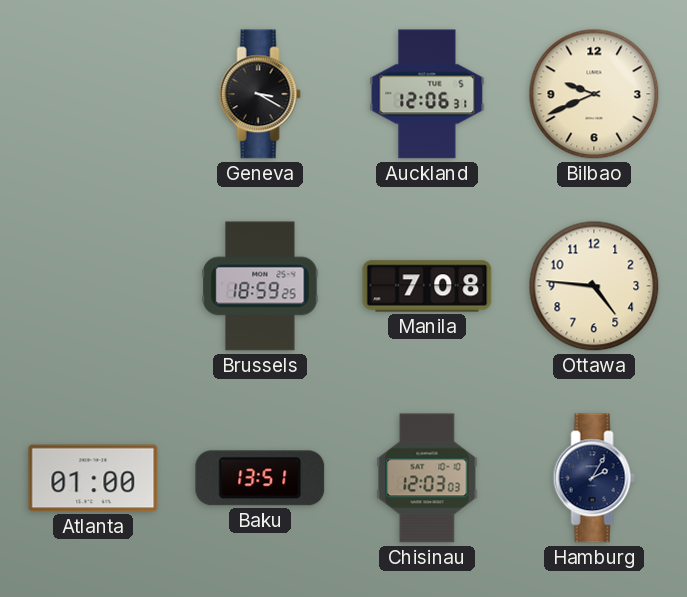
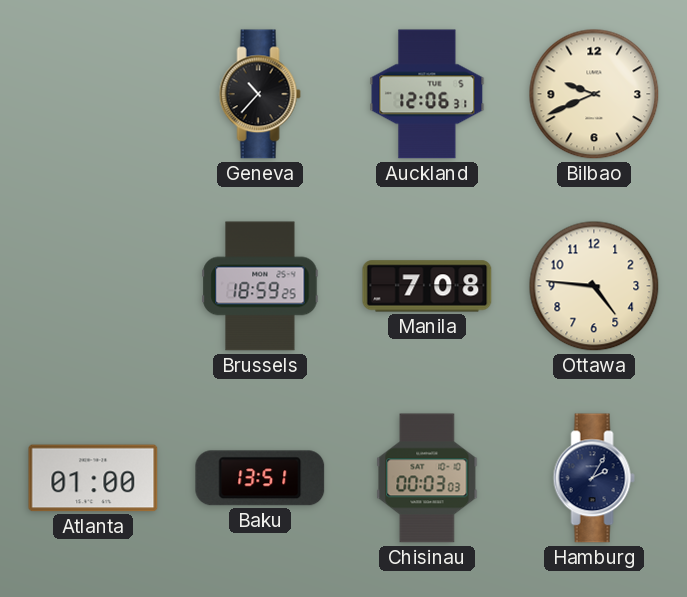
Geneva: 3:20 -> 10:37
Chisinau: 12:03 -> 00:03
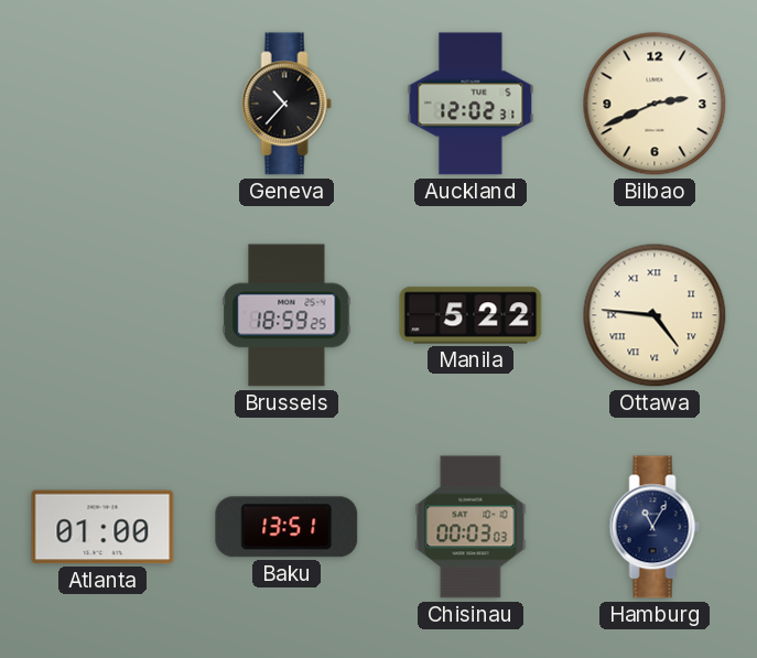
Auckland: 12:06 -> 12:02
Bilbao: 9:41 -> 2:41
Manila: 7:08 -> 5:22
Ottawa numerals: Arabic -> Roman
Hamburg: 2:05 -> 11:05
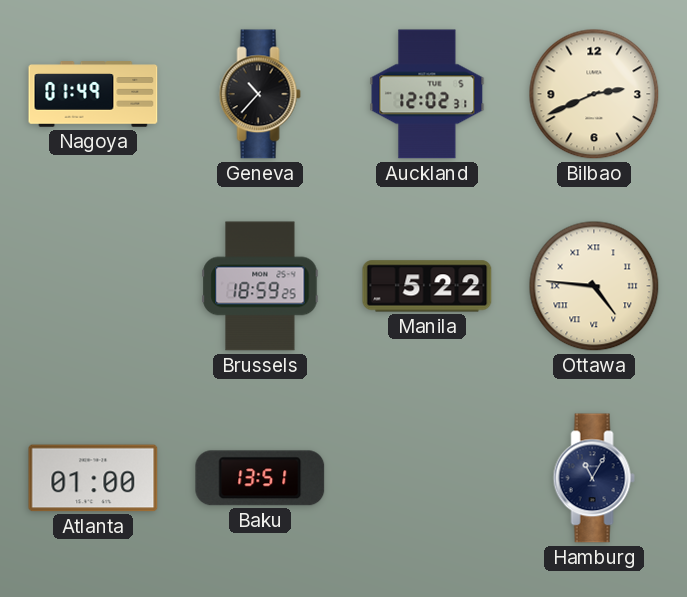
Nagoya: none -> 01:49
Chisinau: 00:03 -> none
